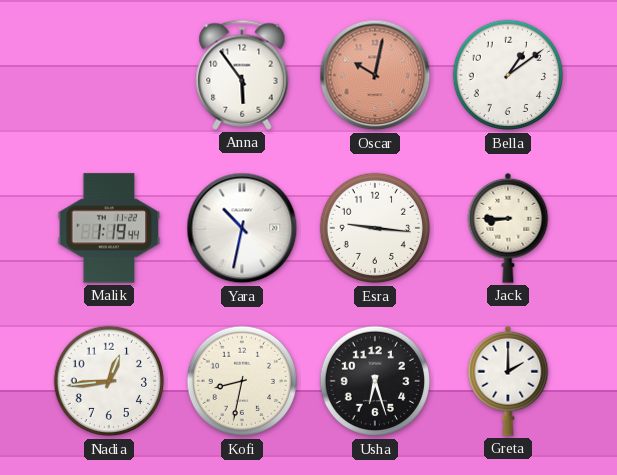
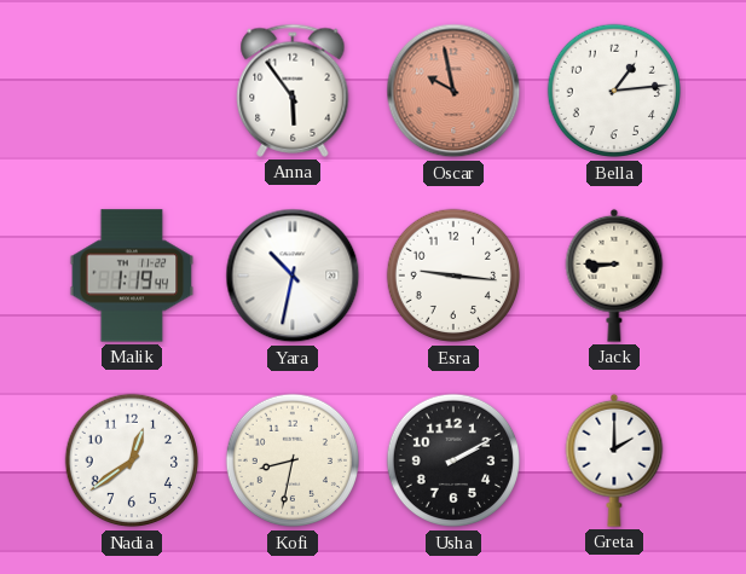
Oscar: 10:02 -> 9:58
Bella: 1:09 -> 1:14
Nadia: 12:44 -> 12:39
Usha: 6:27 -> 2:10
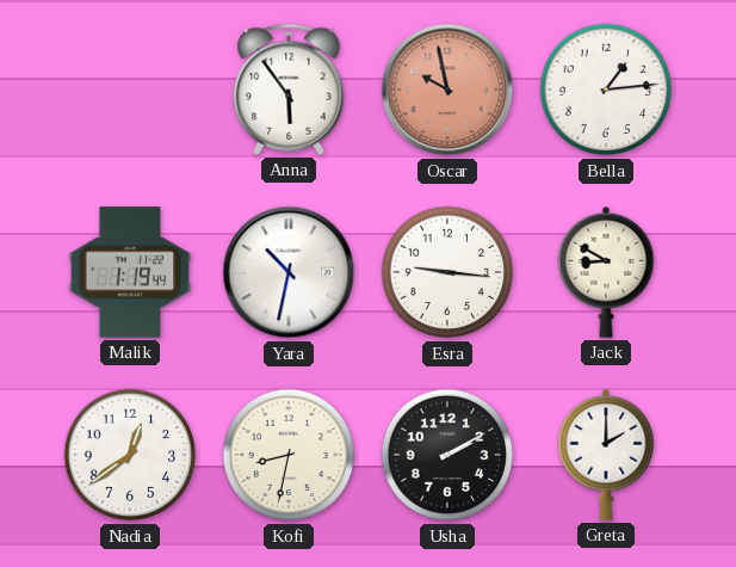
Jack: 8:45 -> 8:50
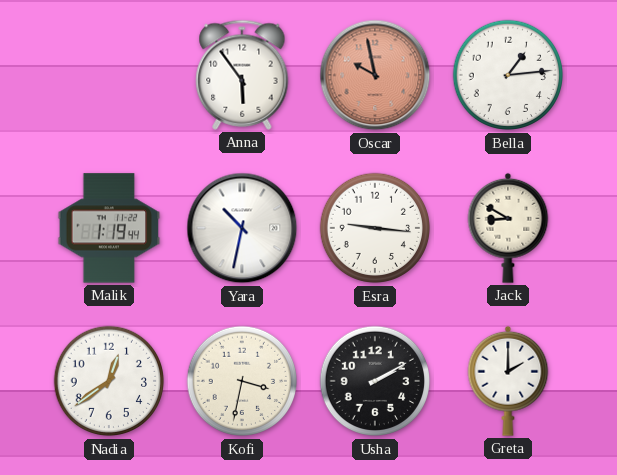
Kofi: 8:32 -> 3:32
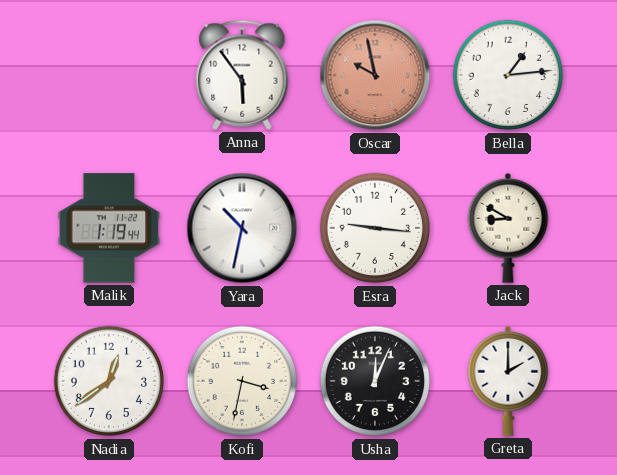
Usha: 2:10 -> 12:04
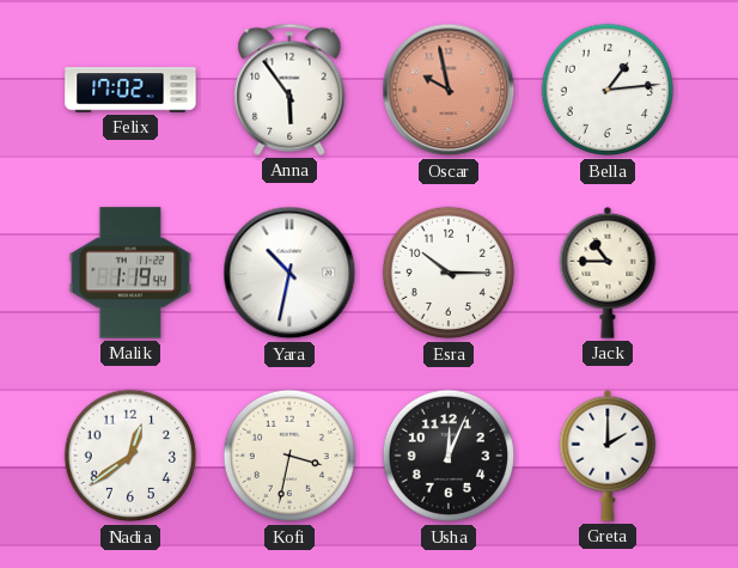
Felix: none -> 17:02
Esra: 9:16 -> 10:15
Jack: 8:50 -> 10:45
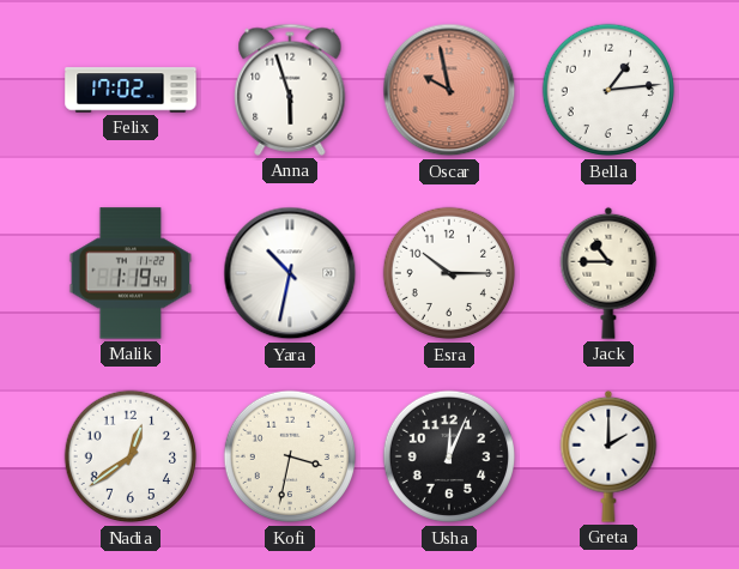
Anna: 5:54 -> 5:57
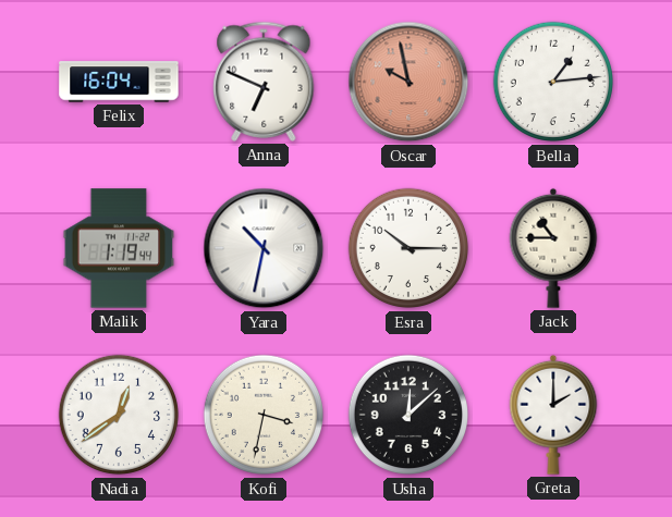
Felix: 17:02 -> 16:04
Anna: 5:57 -> 6:49
Usha: 12:04 -> 12:08
